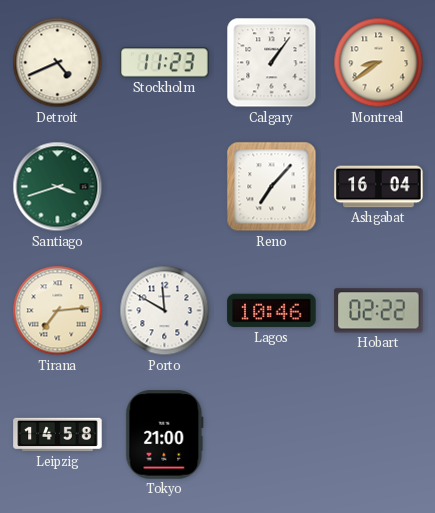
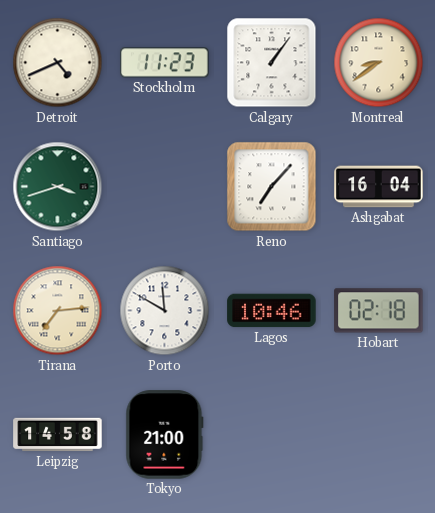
Hobart: 02:22 -> 02:18
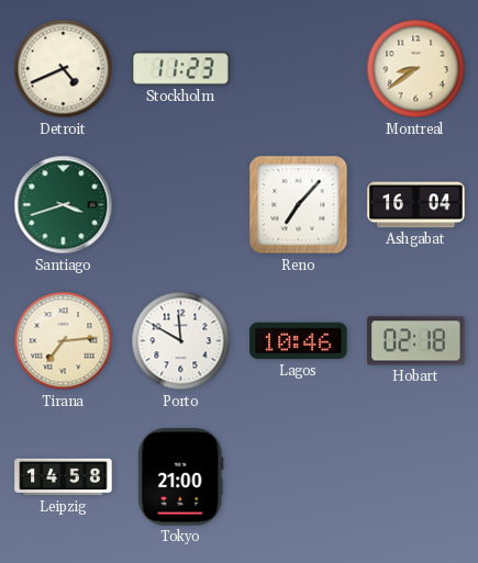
Calgary: 1:06 -> none
